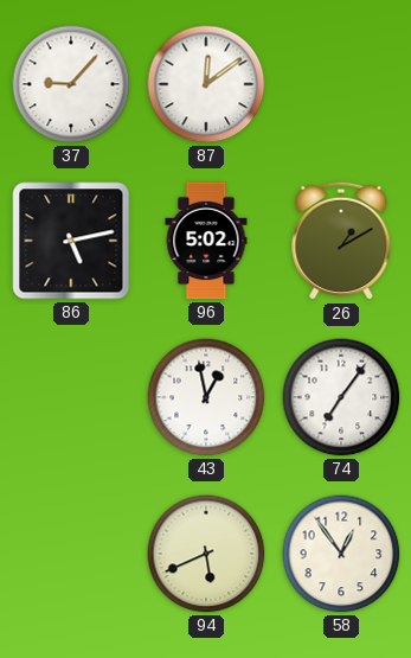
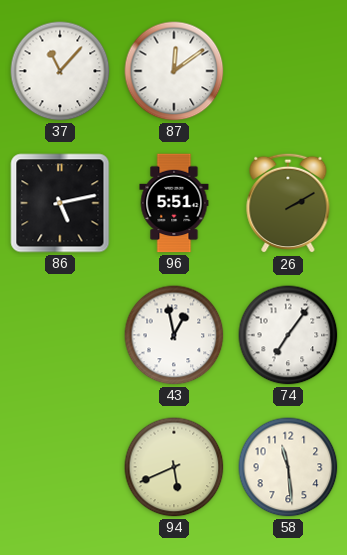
37: 9:07 -> 11:07
96: 5:02 -> 5:51
26: 1:10 -> 2:10
58: 12:54 -> 11:29
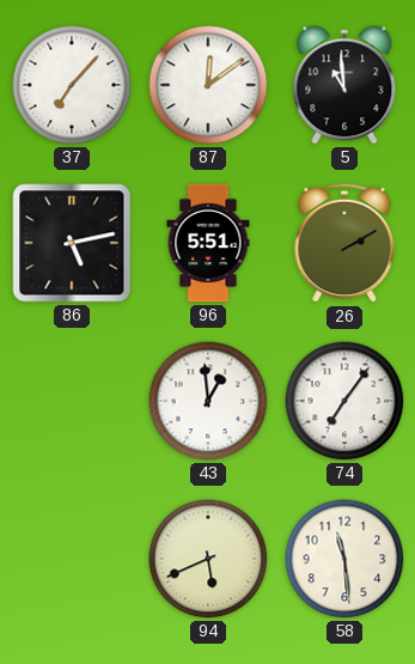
37: 11:07 -> 7:07
5: none -> 10:59
43: 12:58 -> 12:59
